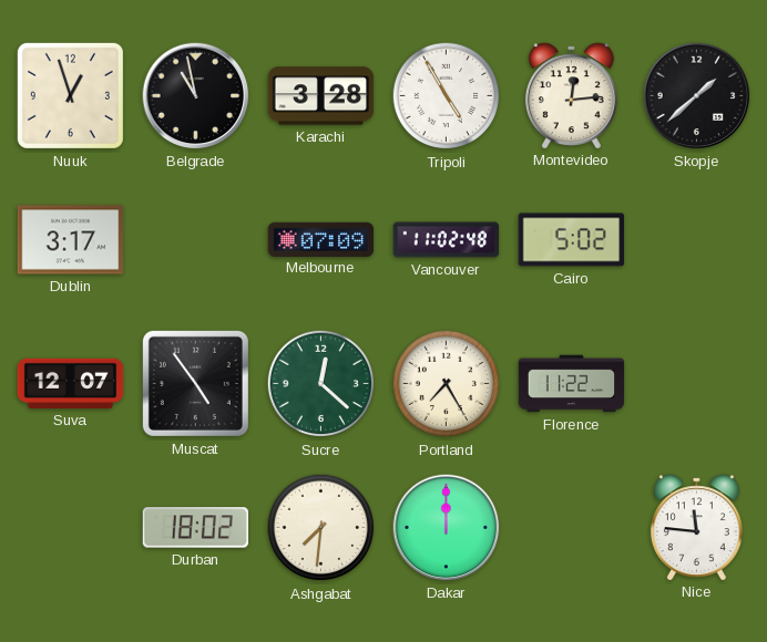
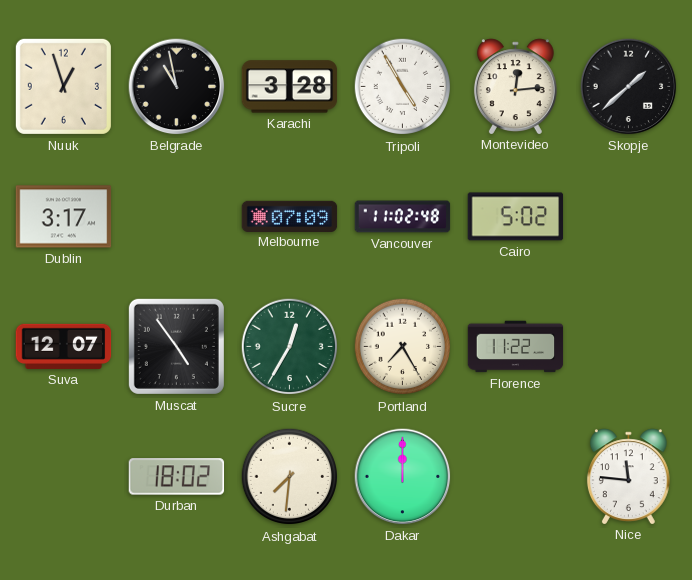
Sucre: 12:22 -> 12:35
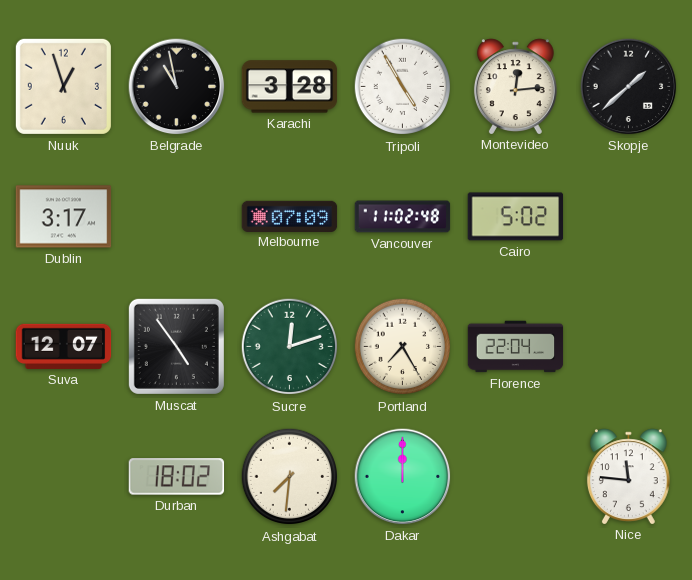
Sucre: 12:35 -> 12:12
Florence: 11:22 -> 22:04
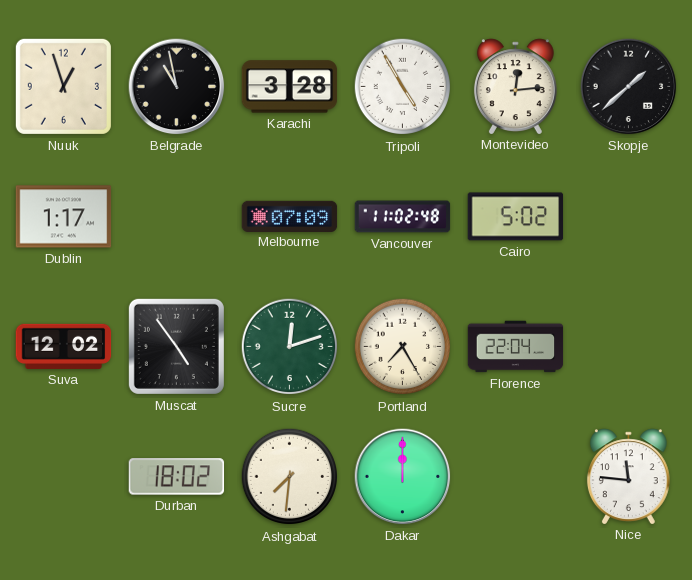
Dublin: 3:17 -> 1:17
Suva: 12:07 -> 12:02
